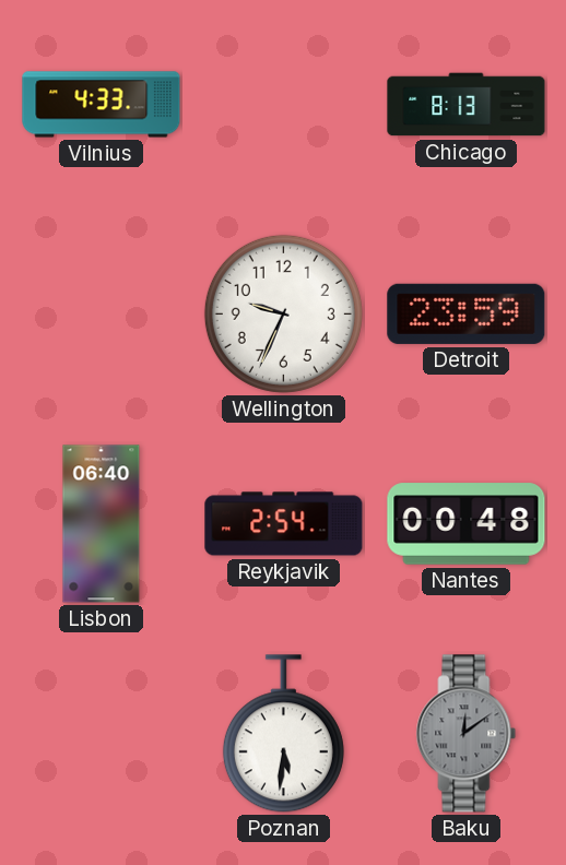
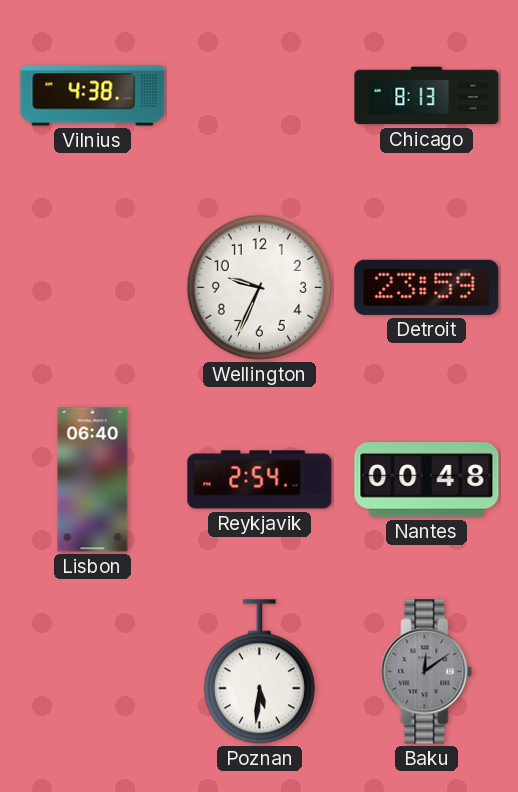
Vilnius: 4:33 -> 4:38
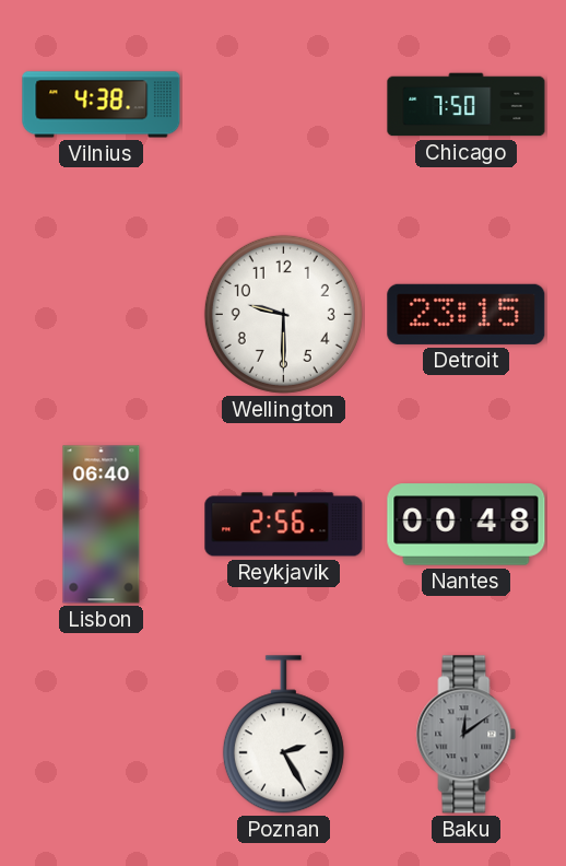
Chicago: 8:13 -> 7:50
Wellington: 9:34 -> 9:30
Detroit: 23:59 -> 23:15
Reykjavik: 2:54 -> 2:56
Poznan: 5:31 -> 2:25
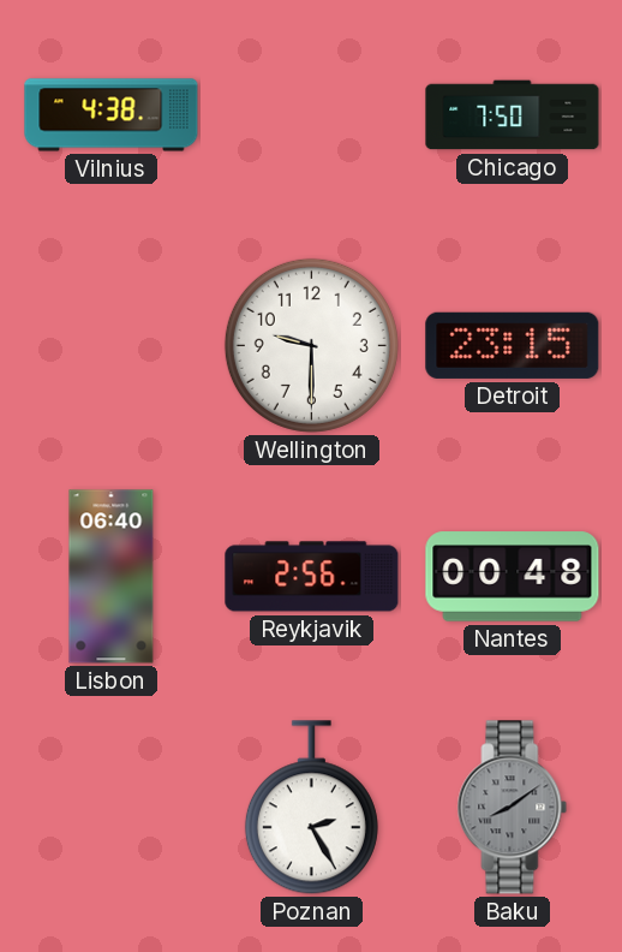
Baku: 12:09 -> 8:09
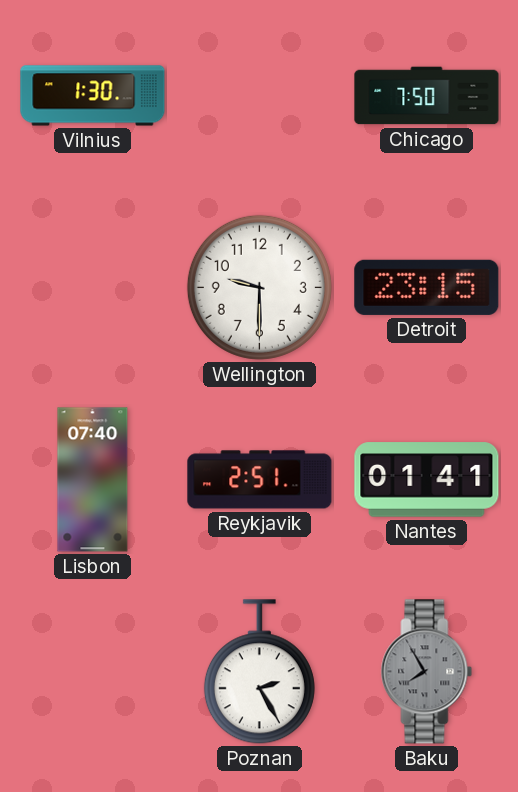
Vilnius: 4:38 -> 1:30
Lisbon: 06:40 -> 07:40
Reykjavik: 2:56 -> 2:51
Nantes: 00:48 -> 01:41
Baku: 8:09 -> 7:55
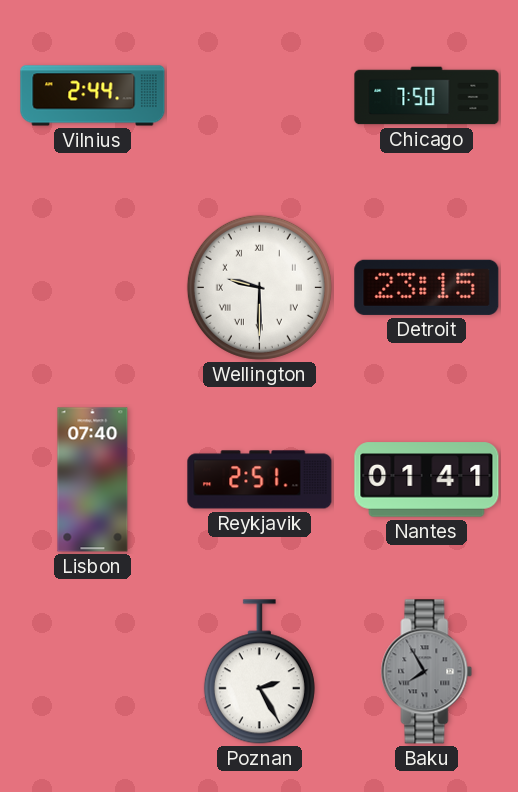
Vilnius: 1:30 -> 2:44
Wellington numerals: Arabic -> Roman
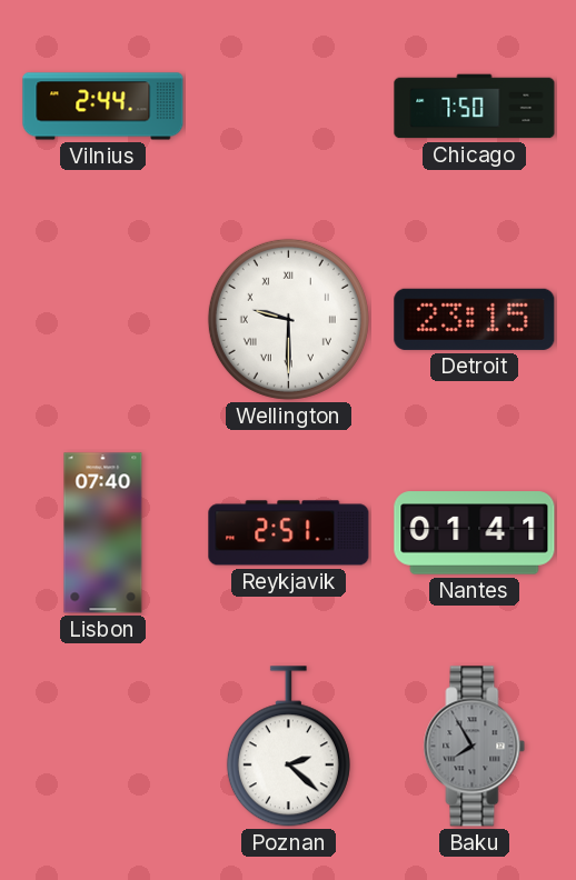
Poznan: 2:25 -> 2:22
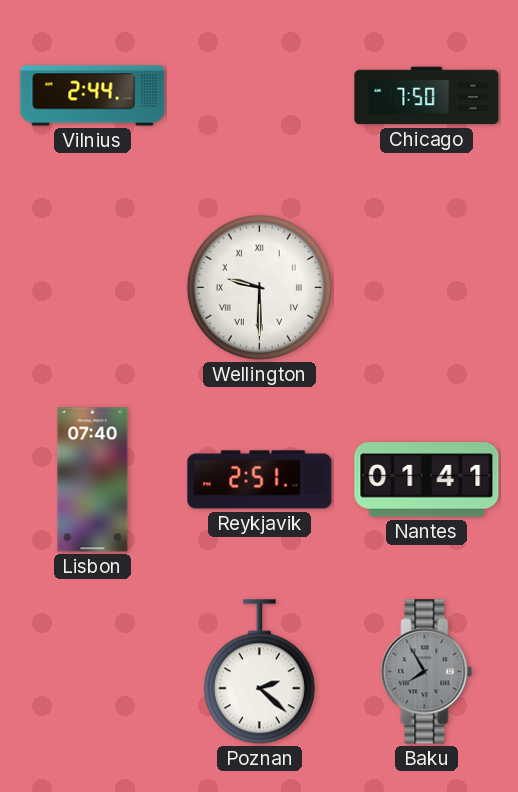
Detroit: 23:15 -> none
